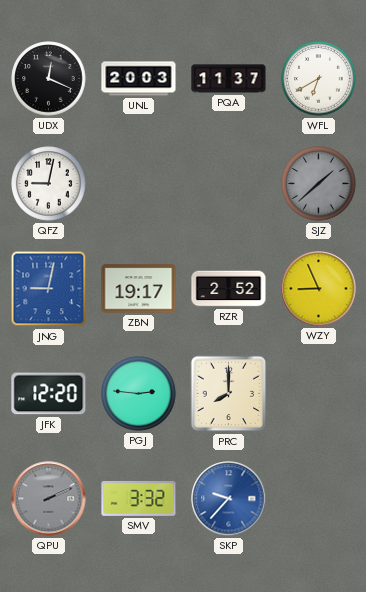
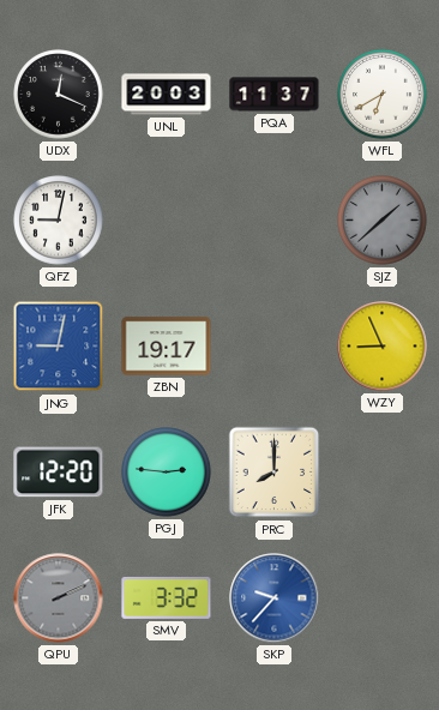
RZR: 2:52 -> none
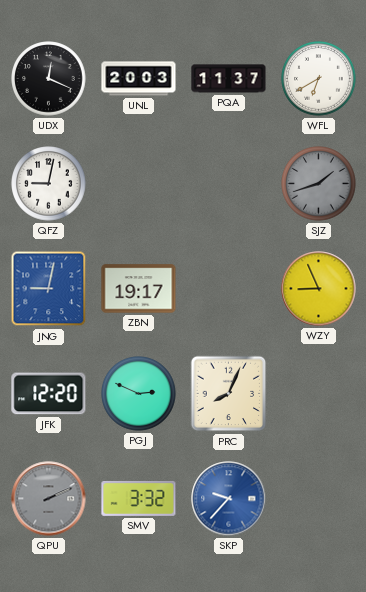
SJZ: 1:38 -> 1:42
PGJ: 2:46 -> 2:49
PRC: 8:00 -> 8:04
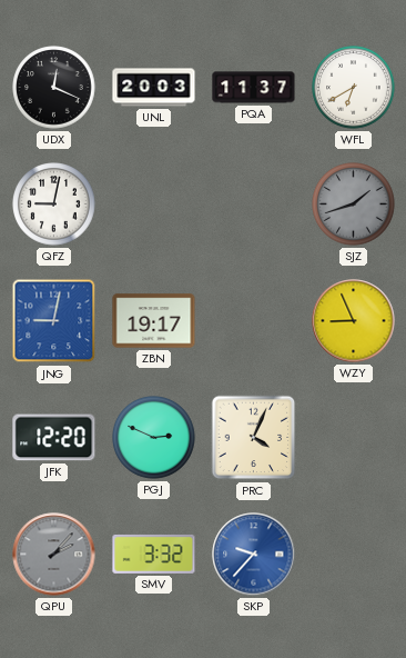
PRC: 8:04 -> 4:04
QPU: 2:11 -> 2:07
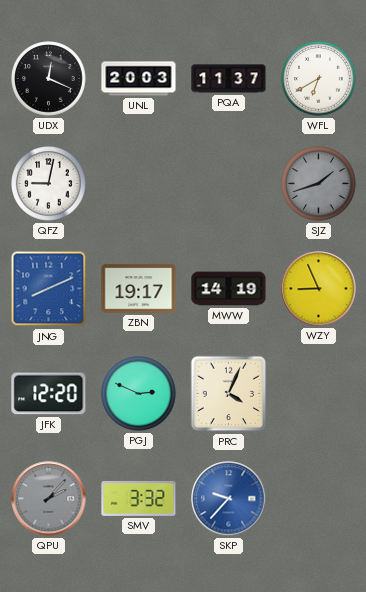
JNG: 9:02 -> 8:11
MWW: none -> 14:19
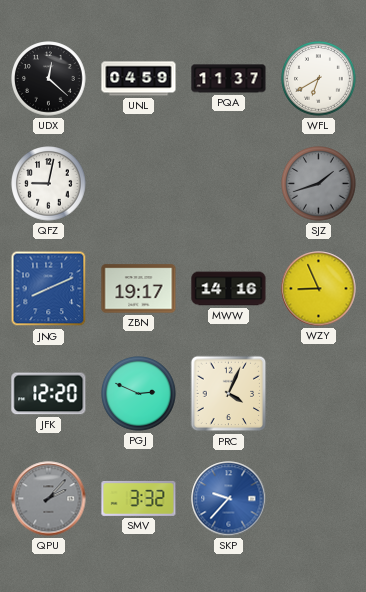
UDX: 12:19 -> 12:22
UNL: 20:03 -> 04:59
MWW: 14:19 -> 14:16
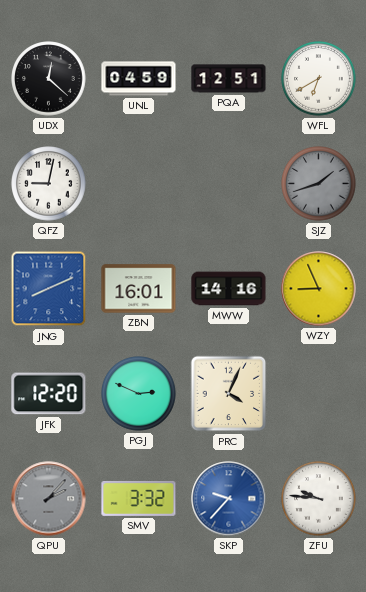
PQA: 11:37 -> 12:51
ZBN: 19:17 -> 16:01
ZFU: none -> 9:46
